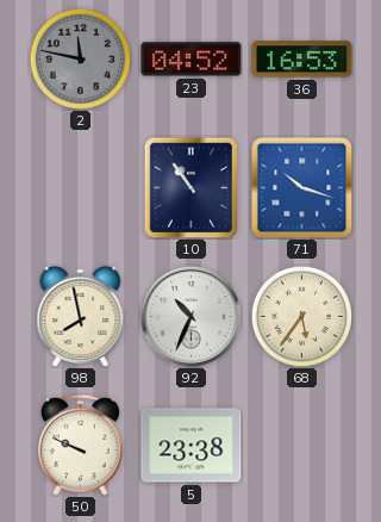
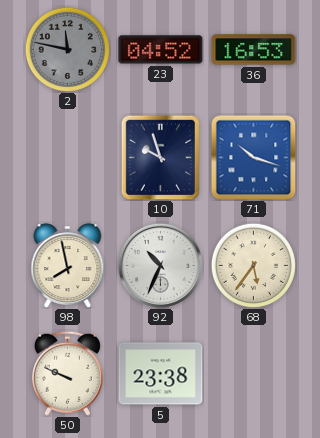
10: 10:54 -> 9:57
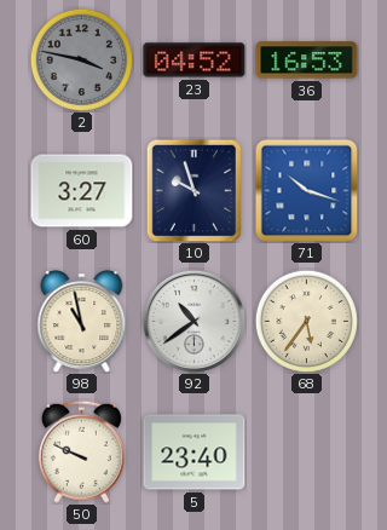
2: 11:47 -> 3:47
60: none -> 3:27
98: 7:58 -> 10:58
92: 10:34 -> 10:39
5: 23:38 -> 23:40
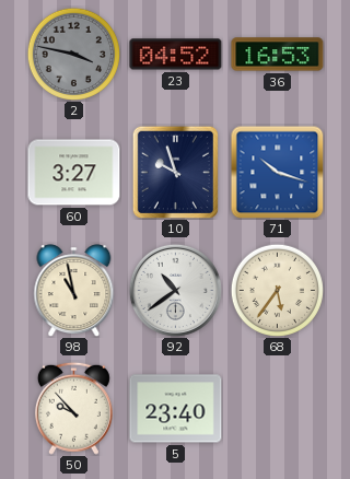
50: 9:49 -> 9:53
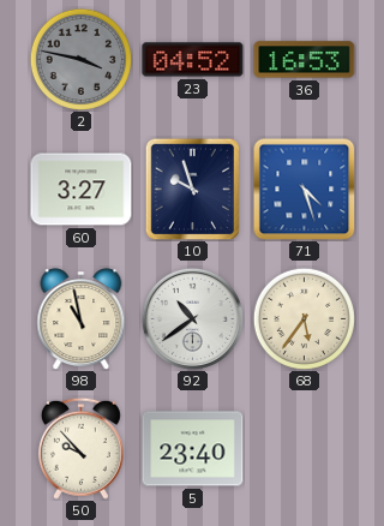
71: 10:18 -> 4:27
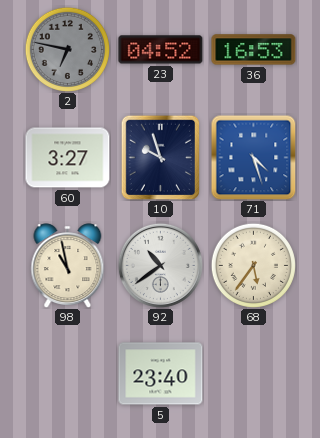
2: 3:47 -> 6:47
50: 9:53 -> none
